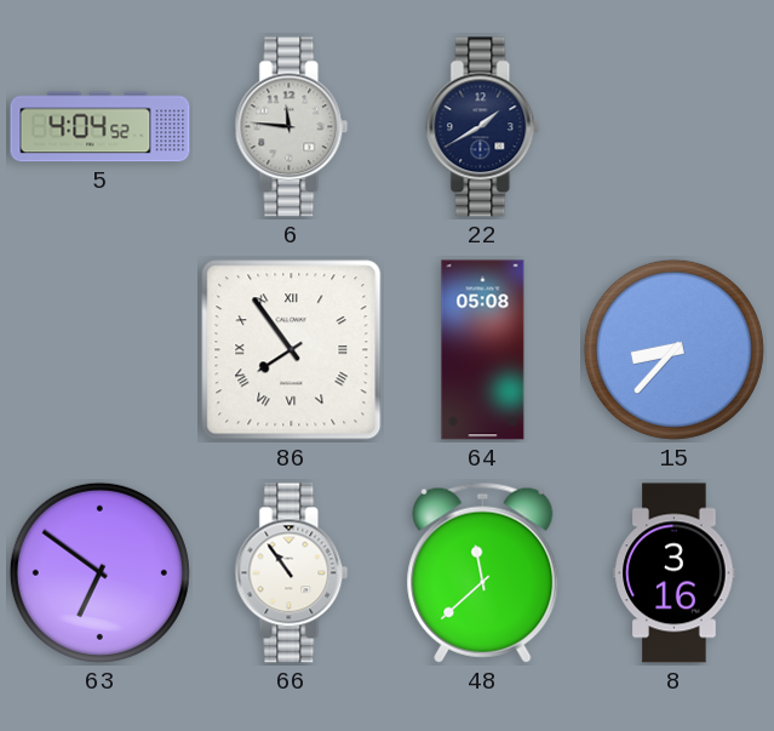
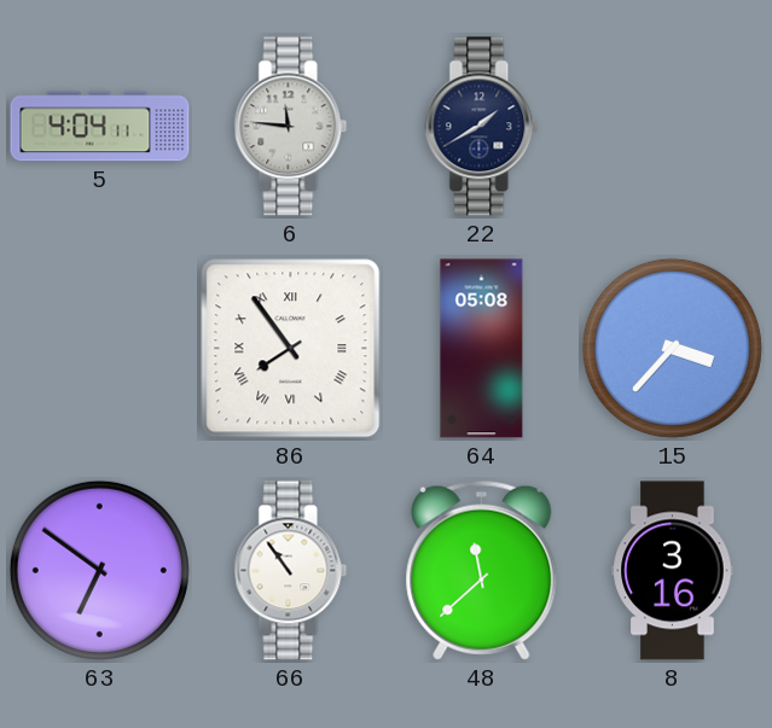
5: 4:04:52 -> 4:04:11
15: 8:37 -> 3:37
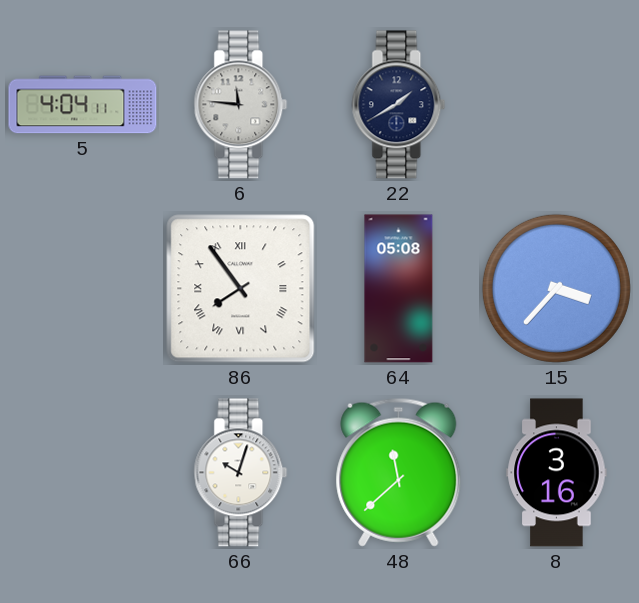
63: 6:51 -> none
66: 10:54 -> 10:03
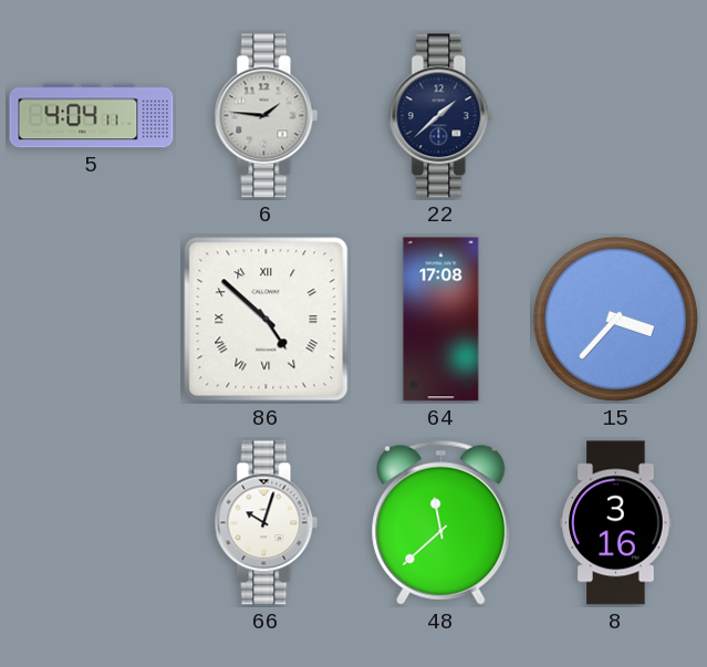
6: 11:46 -> 1:46
22: 1:40 -> 1:38
86: 7:54 -> 4:52
64: 05:08 -> 17:08
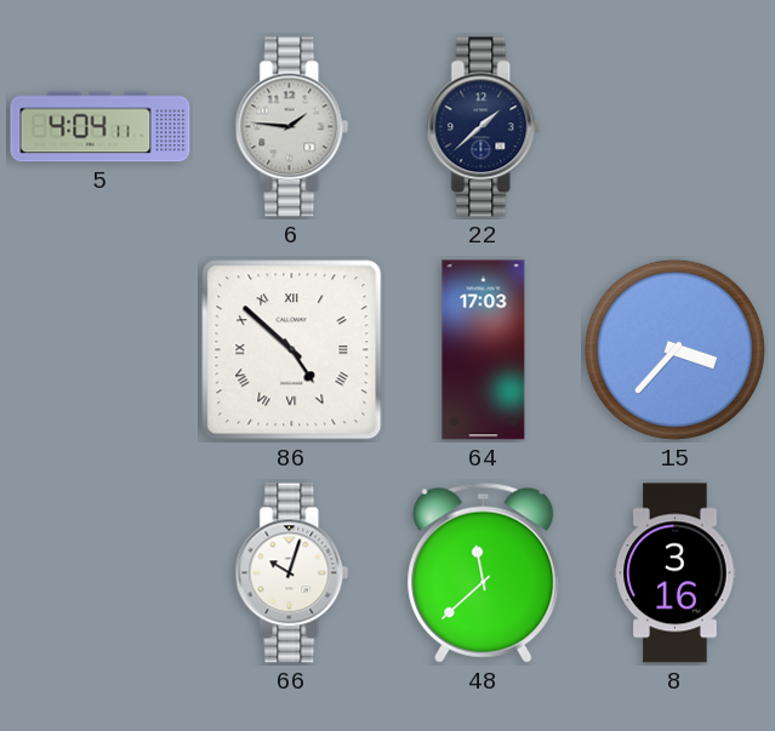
64: 17:08 -> 17:03
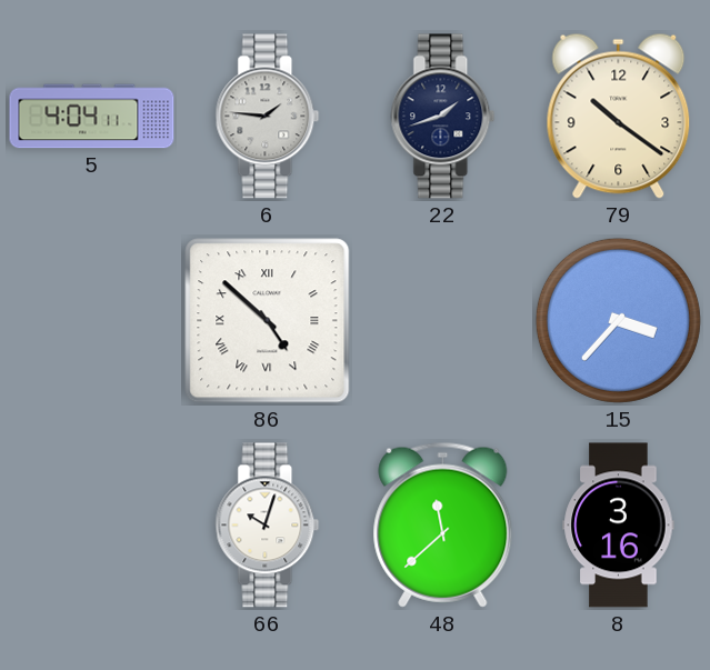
22: 1:38 -> 1:42
79: none -> 10:21
64: 17:03 -> none
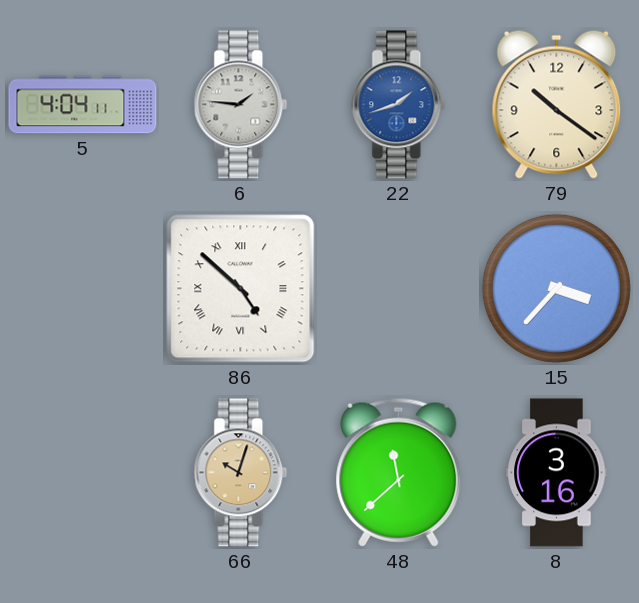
22 dial: navy -> blue
66 dial: white -> champagne
